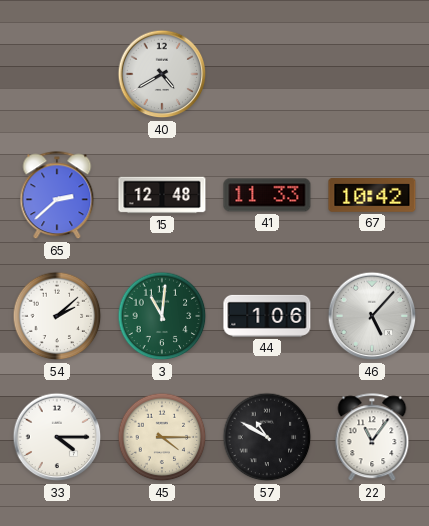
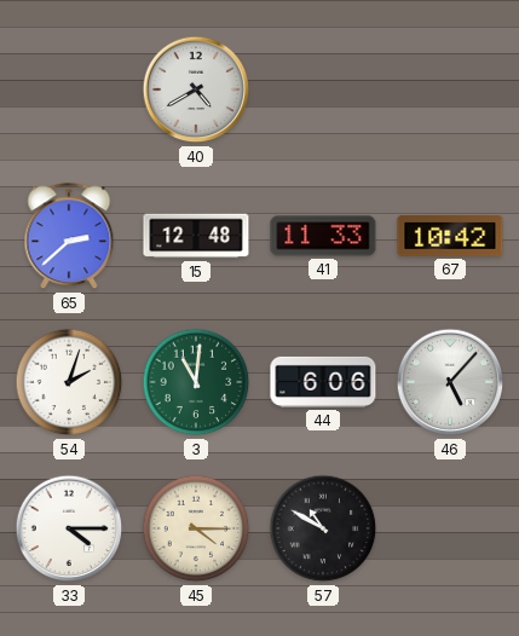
54: 2:08 -> 2:03
44: 1:06 -> 6:06
22: 11:06 -> none
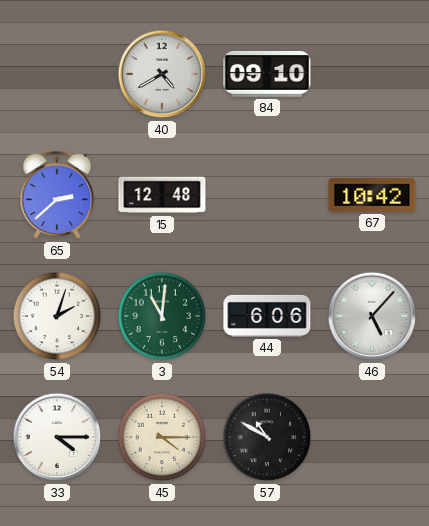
84: none -> 09:10
41: 11:33 -> none
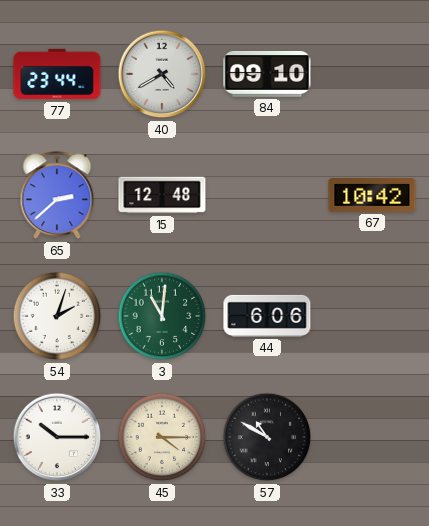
77: none -> 23:44
46: 5:07 -> none
33: 4:15 -> 10:15
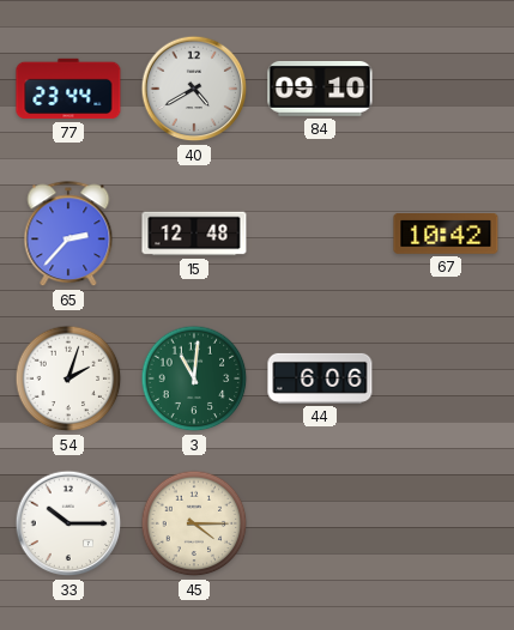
65: 2:38 -> 2:37
57: 10:50 -> none
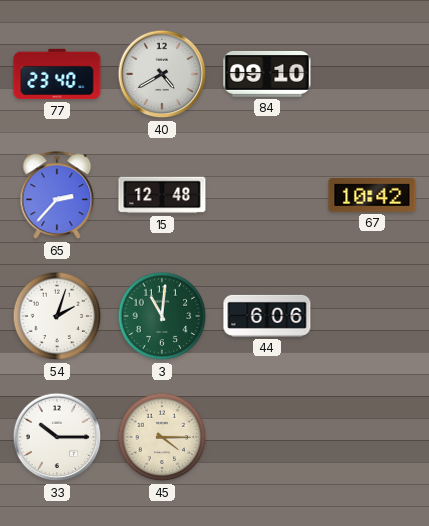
77: 23:44 -> 23:40
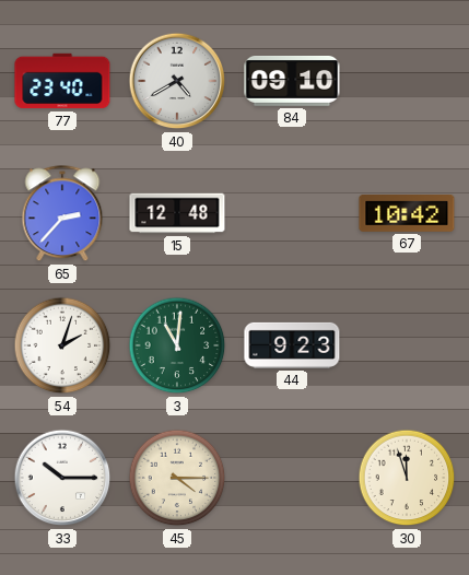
44: 6:06 -> 9:23
30: none -> 11:57
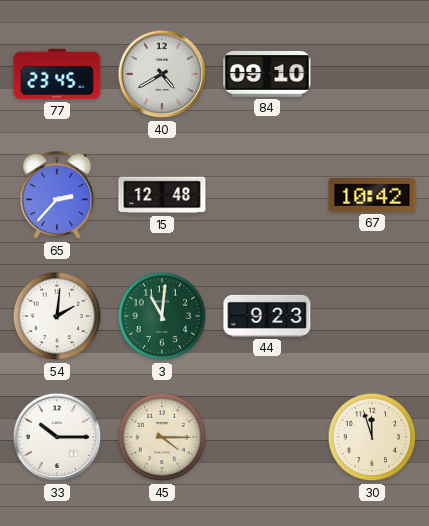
77: 23:40 -> 23:45
54: 2:03 -> 2:01
